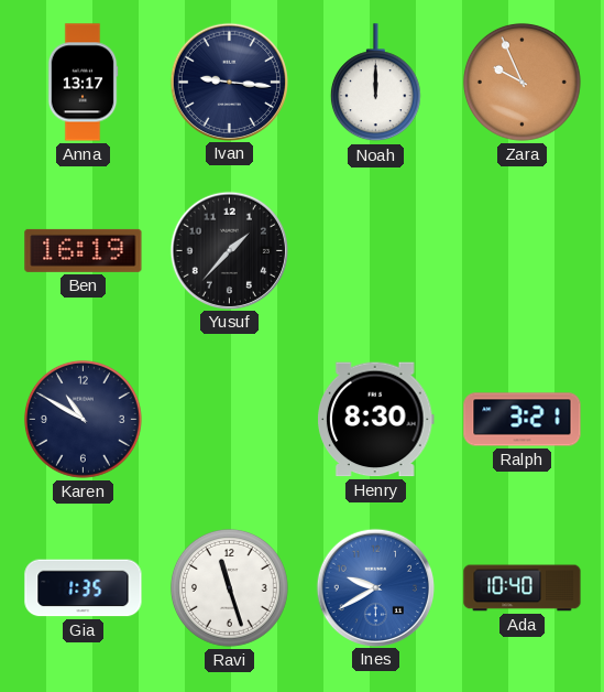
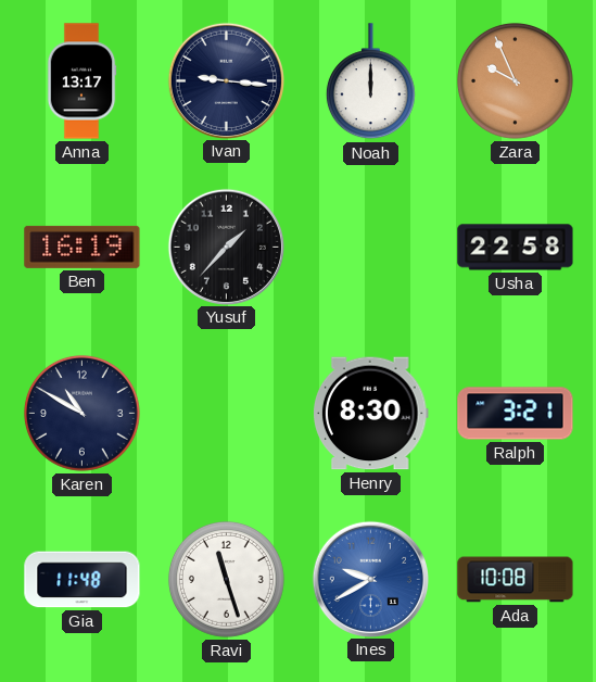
Usha: none -> 22:58
Gia: 1:35 -> 11:48
Ada: 10:40 -> 10:08
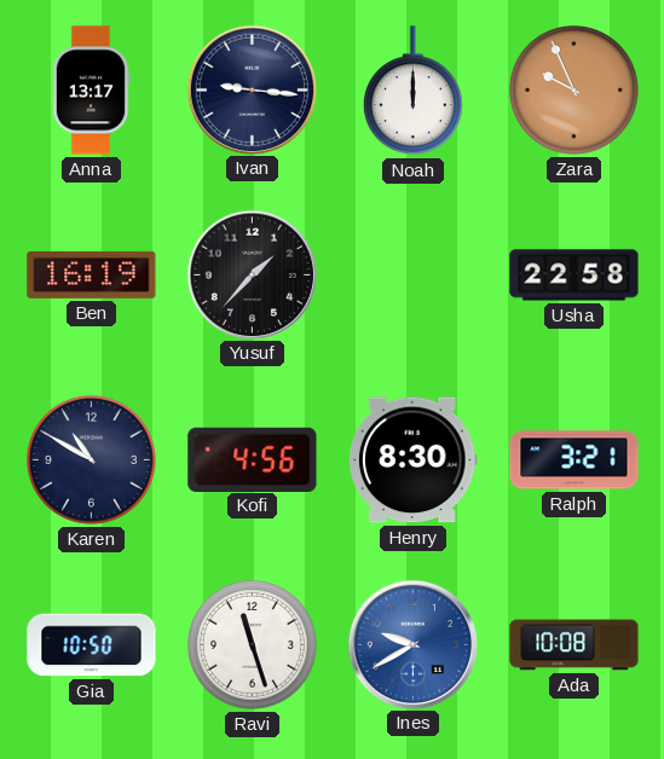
Kofi: none -> 4:56
Gia: 11:48 -> 10:50
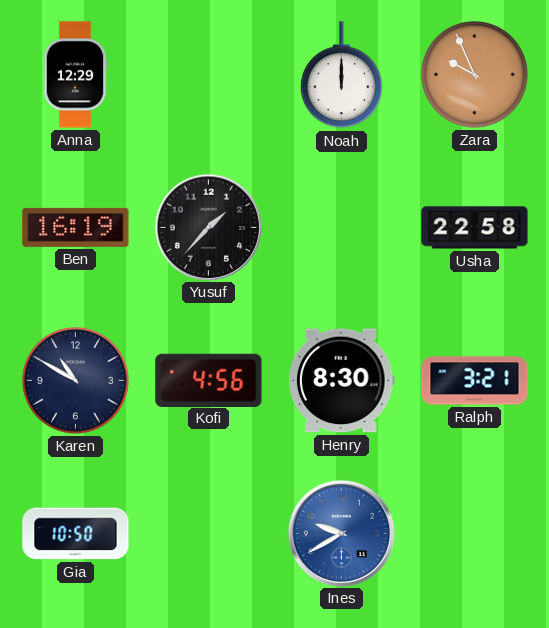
Anna: 13:17 -> 12:29
Ivan: 9:16 -> none
Ravi: 11:27 -> none
Ada: 10:08 -> none
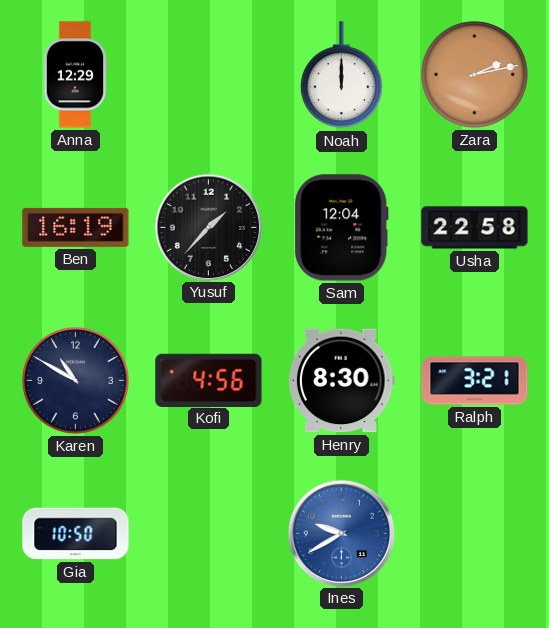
Zara: 9:56 -> 2:13
Sam: none -> 12:04
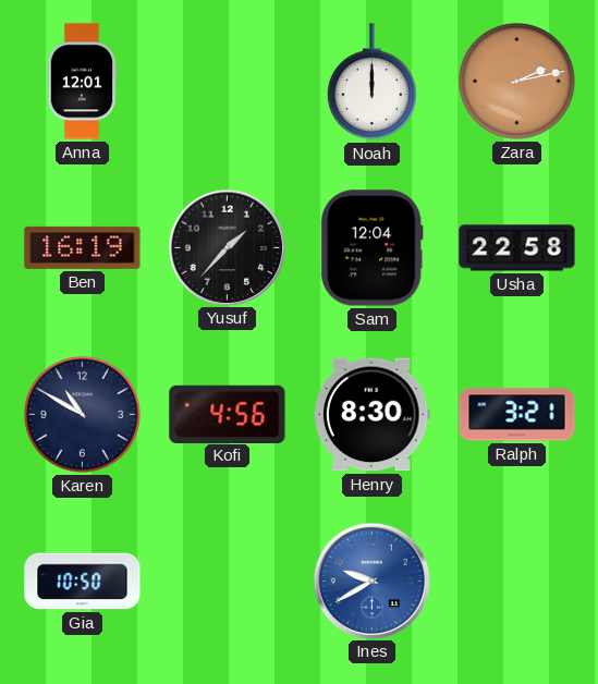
Anna: 12:29 -> 12:01
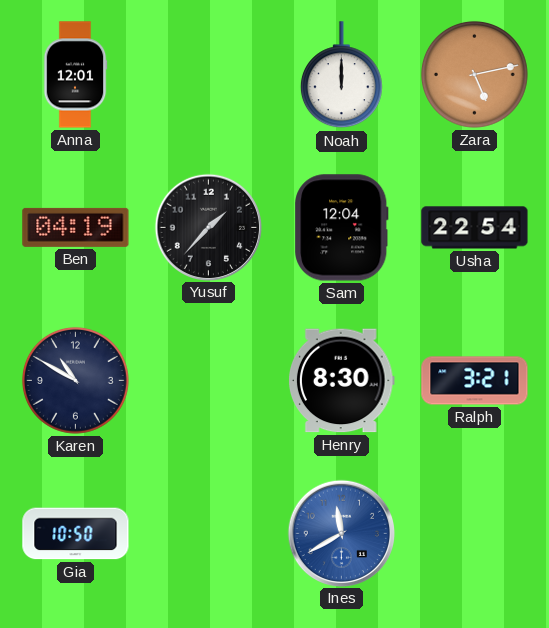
Zara: 2:13 -> 5:13
Ben: 16:19 -> 04:19
Usha: 22:58 -> 22:54
Kofi: 4:56 -> none
Ines: 9:40 -> 11:40
